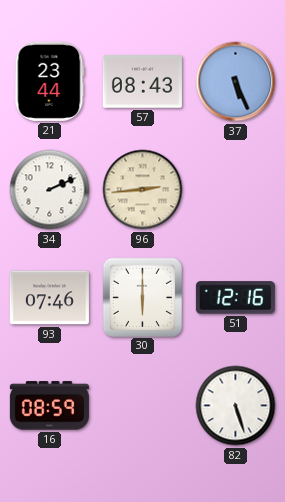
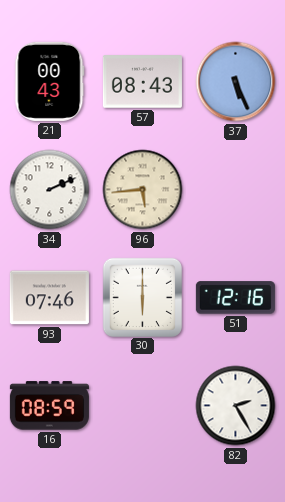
21: 23:44 -> 00:43
96: 2:44 -> 5:44
82: 5:27 -> 2:25
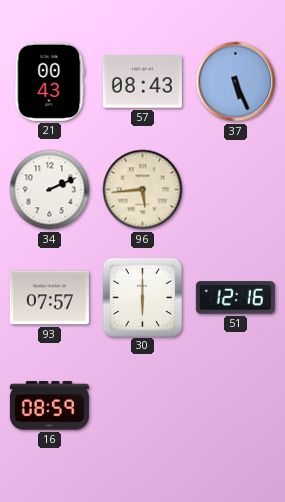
93: 07:46 -> 07:57
82: 2:25 -> none
